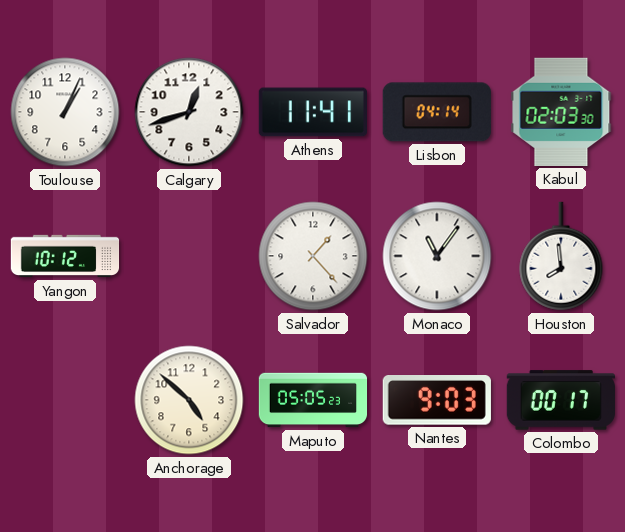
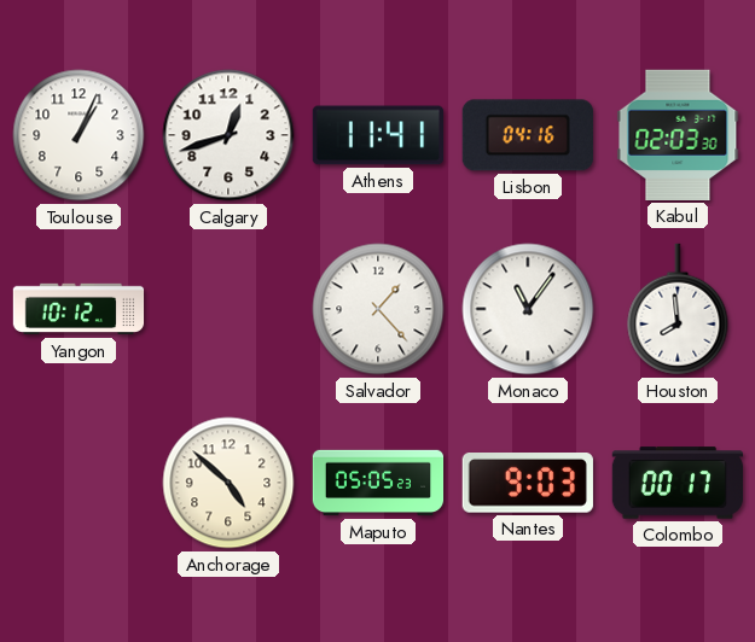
Lisbon: 04:14 -> 04:16
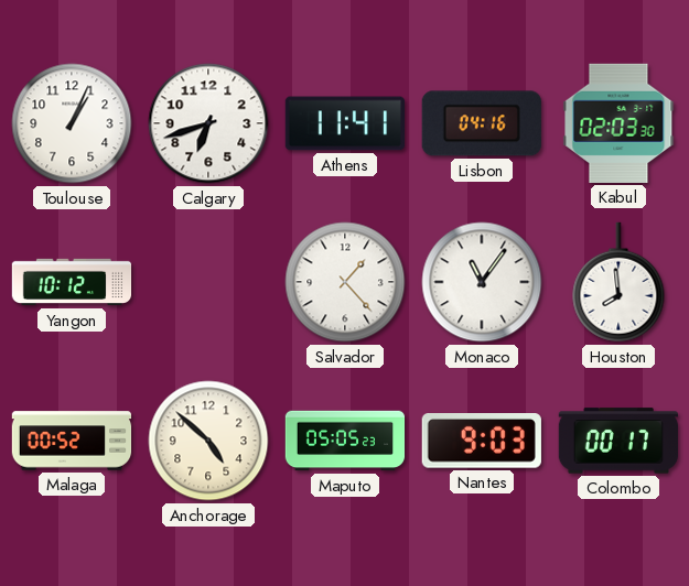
Calgary: 12:42 -> 6:42
Malaga: none -> 00:52
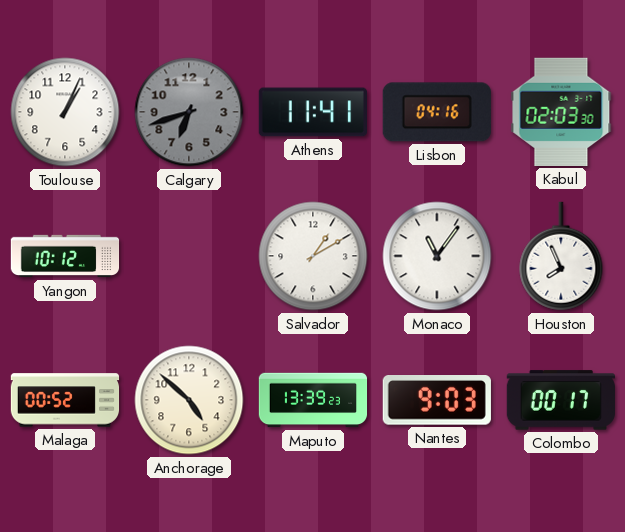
Calgary dial: white -> grey
Salvador: 1:23 -> 1:10
Houston: 7:59 -> 7:56
Maputo: 05:05 -> 13:39
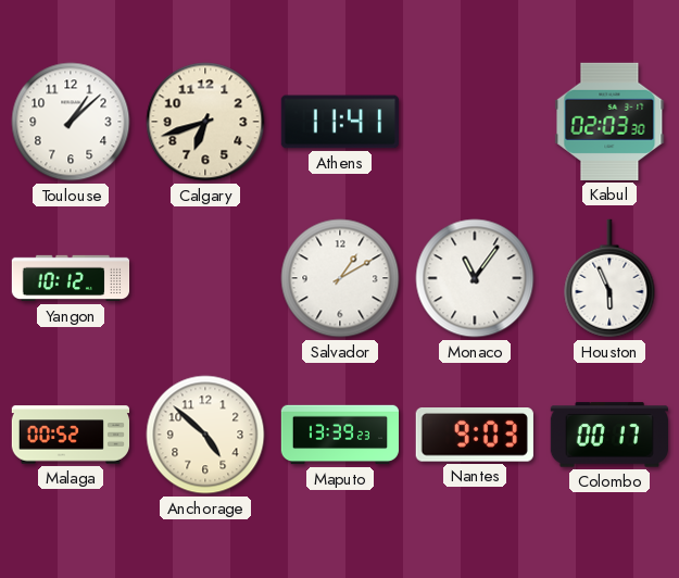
Toulouse: 1:04 -> 1:08
Calgary dial: grey -> cream
Lisbon: 04:16 -> none
Houston: 7:56 -> 5:56
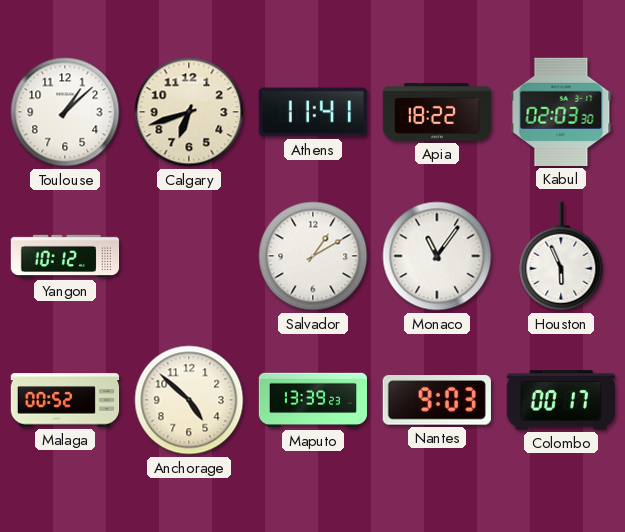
Apia: none -> 18:22
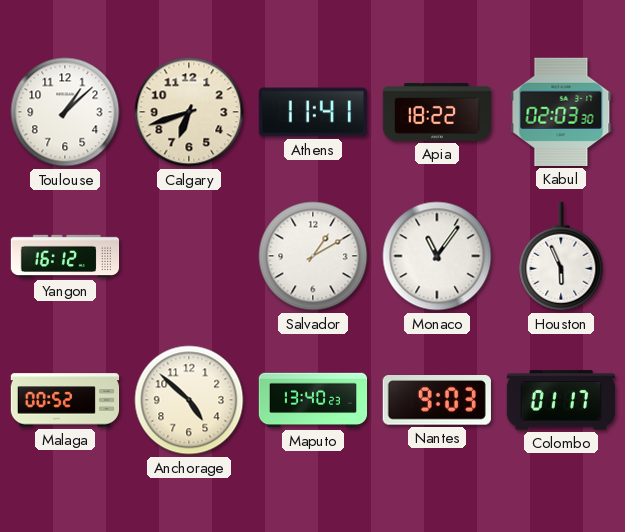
Yangon: 10:12 -> 16:12
Maputo: 13:39 -> 13:40
Colombo: 00:17 -> 01:17
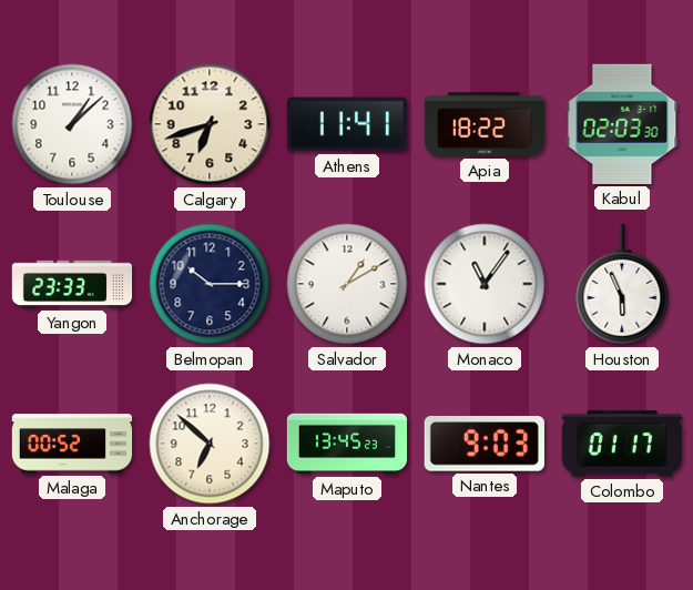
Yangon: 16:12 -> 23:33
Belmopan: none -> 10:15
Anchorage: 4:52 -> 6:52
Maputo: 13:40 -> 13:45
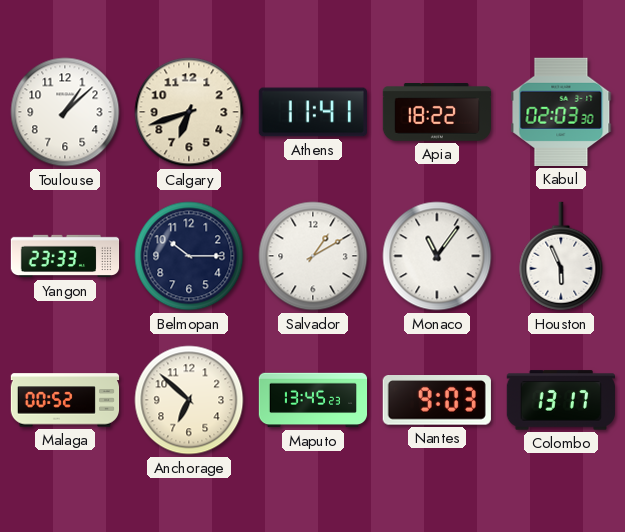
Colombo: 01:17 -> 13:17
